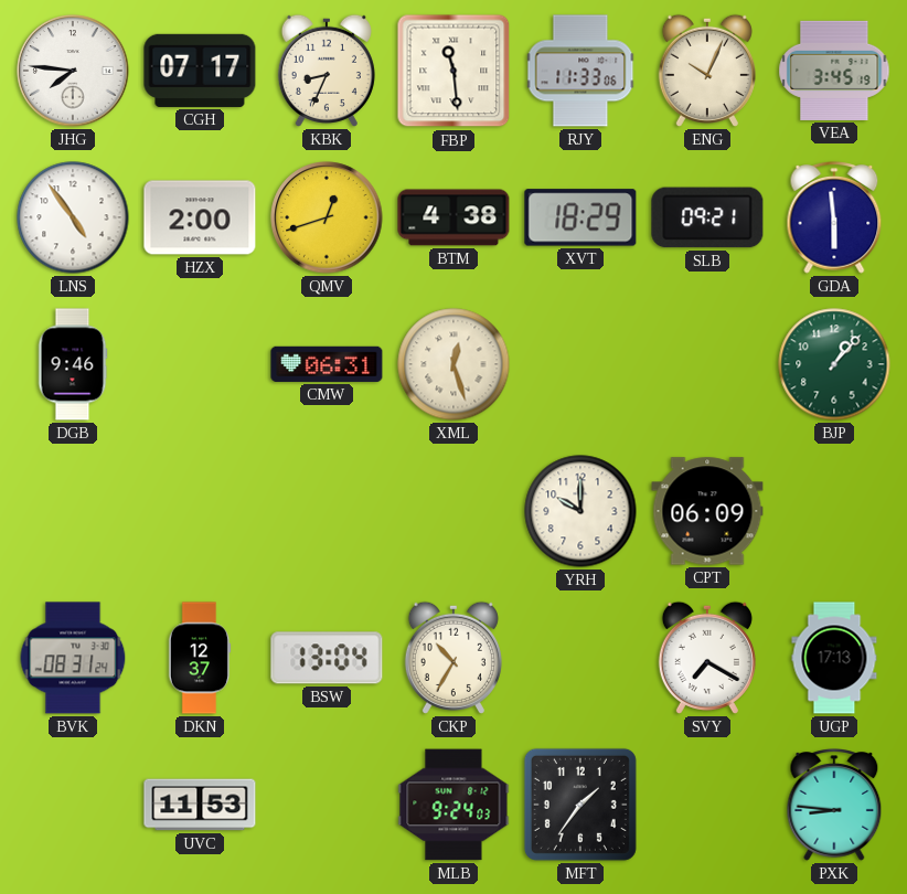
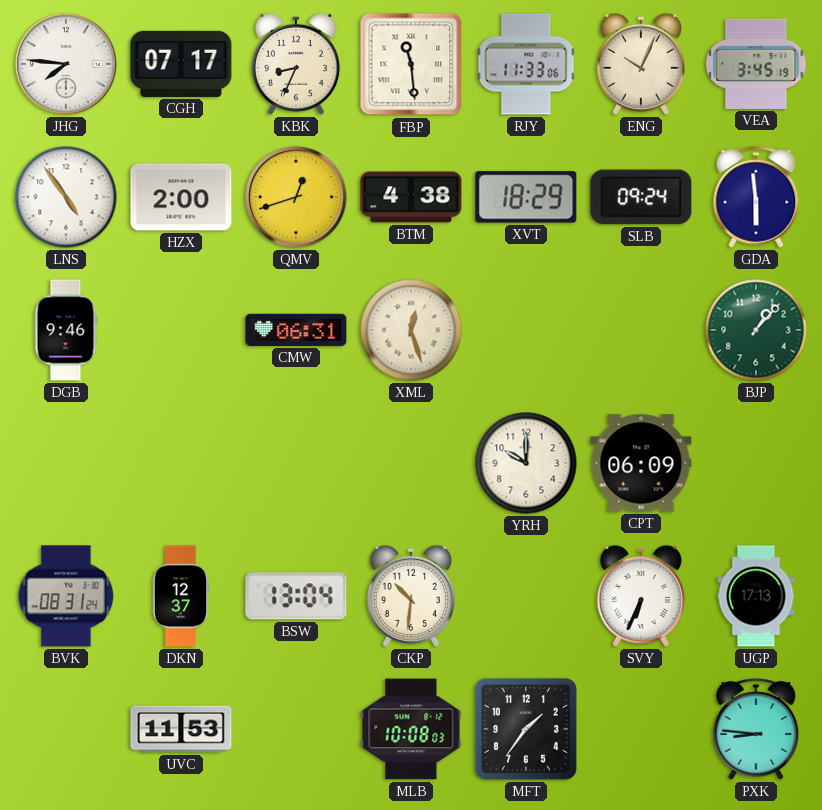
SLB: 09:21 -> 09:24
CKP: 10:35 -> 10:31
SVY: 7:20 -> 6:34
MLB: 9:24 -> 10:08
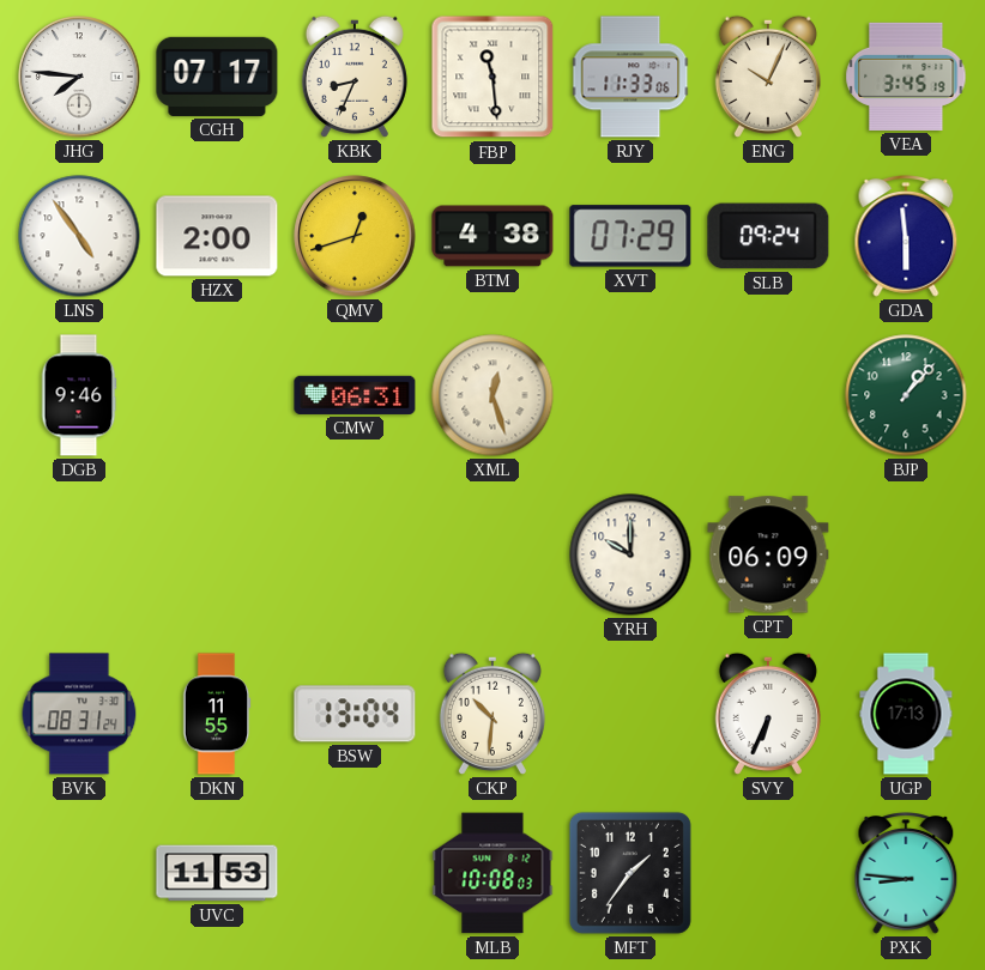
XVT: 18:29 -> 07:29
DKN: 12:37 -> 11:55
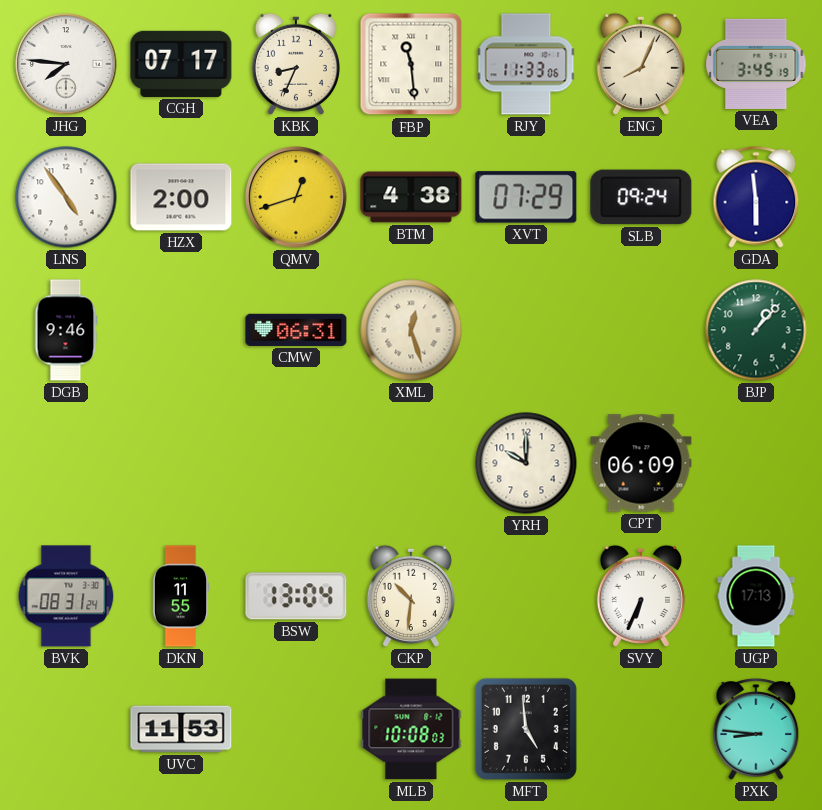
ENG: 10:04 -> 8:04
MFT: 1:36 -> 4:59
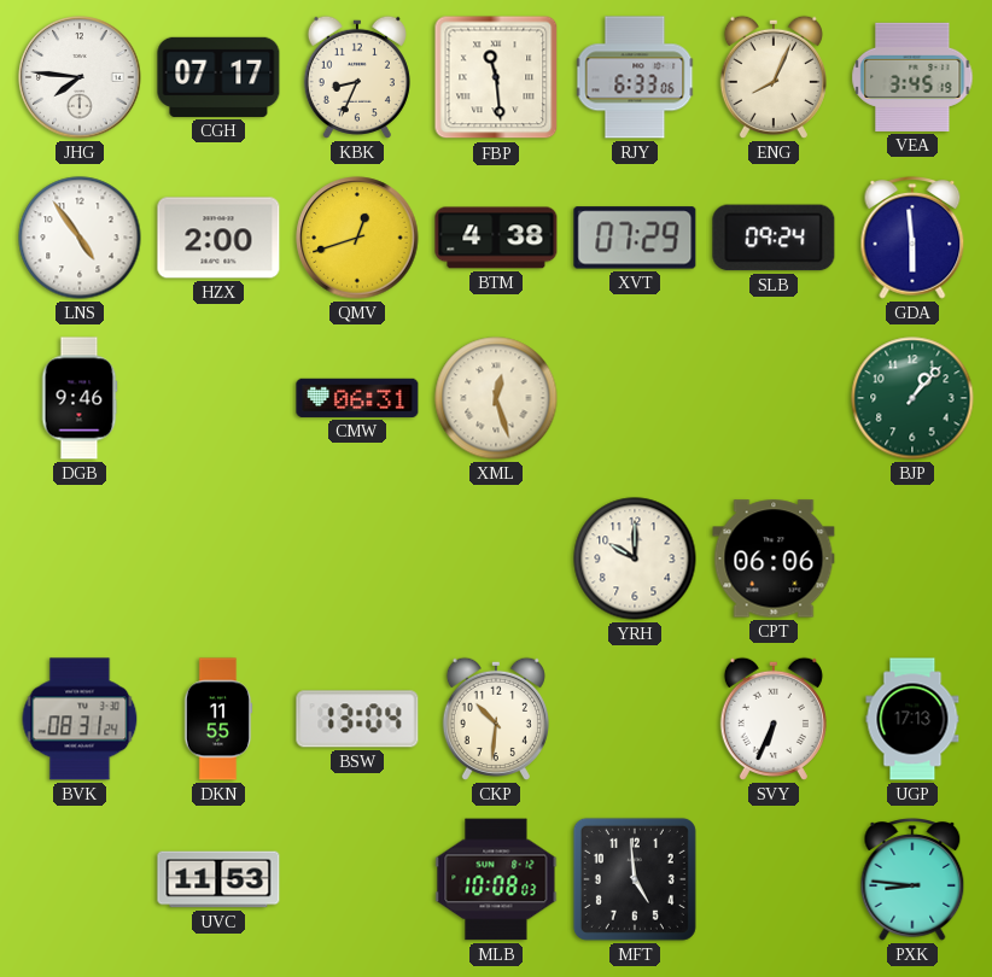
RJY: 11:33 -> 6:33
CPT: 06:09 -> 06:06
